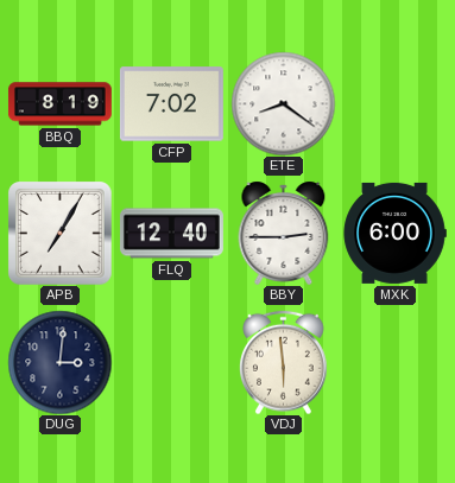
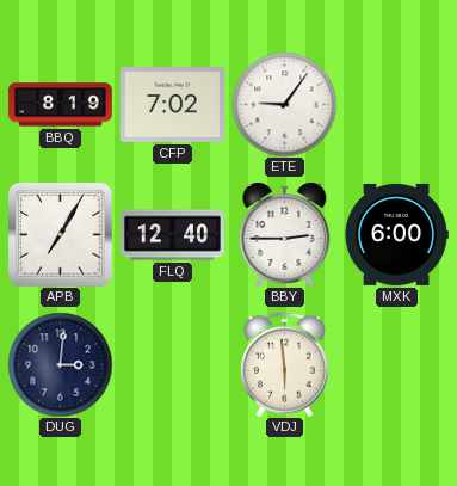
ETE: 8:21 -> 9:06
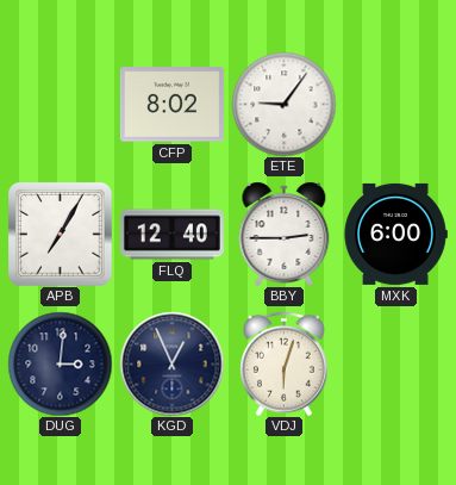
BBQ: 8:19 -> none
CFP: 7:02 -> 8:02
KGD: none -> 12:56
VDJ: 5:59 -> 6:03
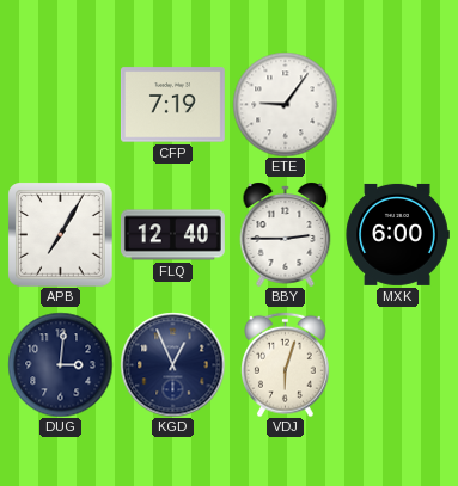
CFP: 8:02 -> 7:19
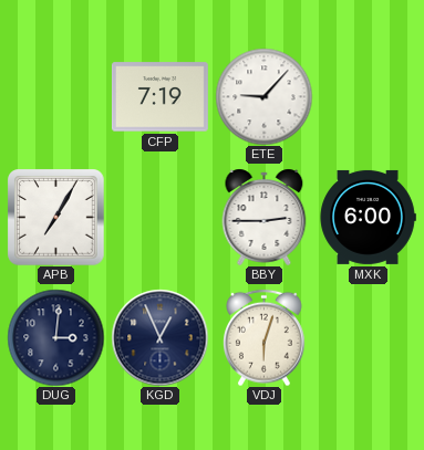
ETE: 9:06 -> 9:07
FLQ: 12:40 -> none
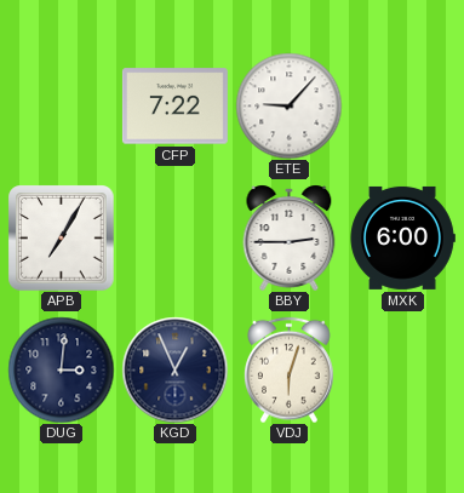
CFP: 7:19 -> 7:22
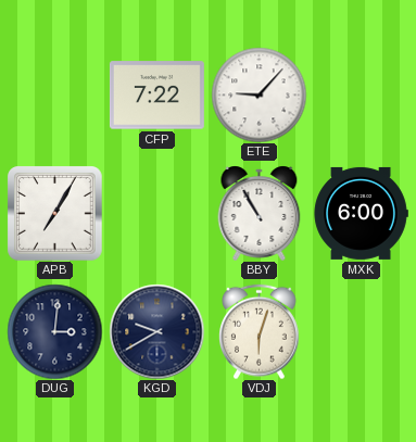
BBY: 2:45 -> 10:55
KGD: 12:56 -> 9:40
